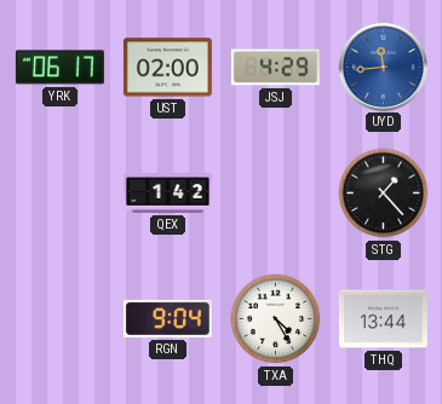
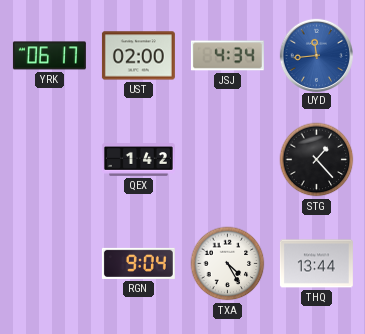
JSJ: 4:29 -> 4:34
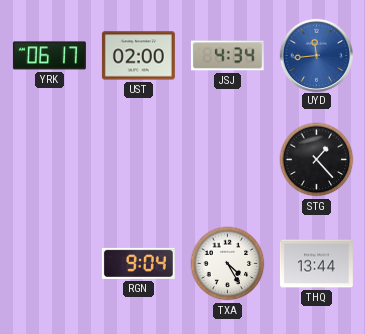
QEX: 1:42 -> none
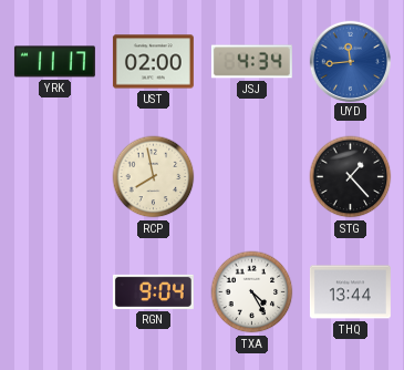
YRK: 06:17 -> 11:17
RCP: none -> 7:58
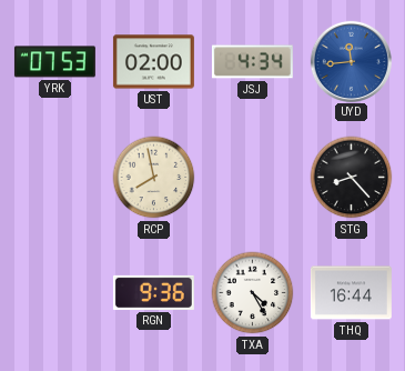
YRK: 11:17 -> 07:53
STG: 1:23 -> 8:23
RGN: 9:04 -> 9:36
THQ: 13:44 -> 16:44
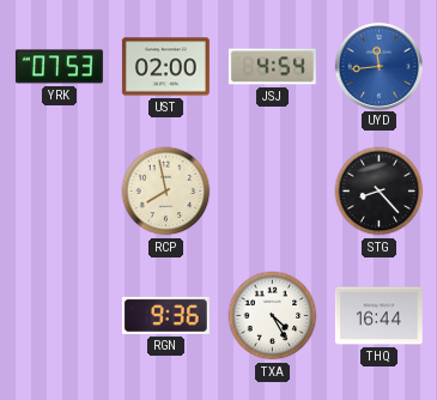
JSJ: 4:34 -> 4:54
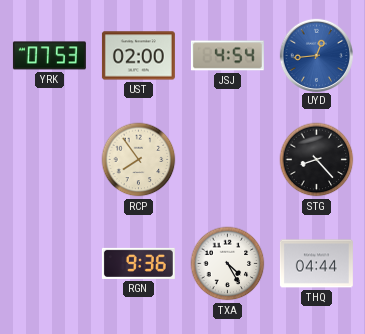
UYD: 11:44 -> 12:44
RCP: 7:58 -> 7:54
THQ: 16:44 -> 04:44
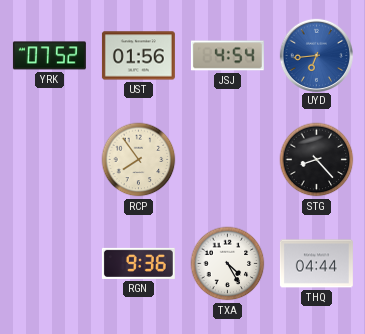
YRK: 07:53 -> 07:52
UST: 02:00 -> 01:56
UYD: 12:44 -> 6:44
